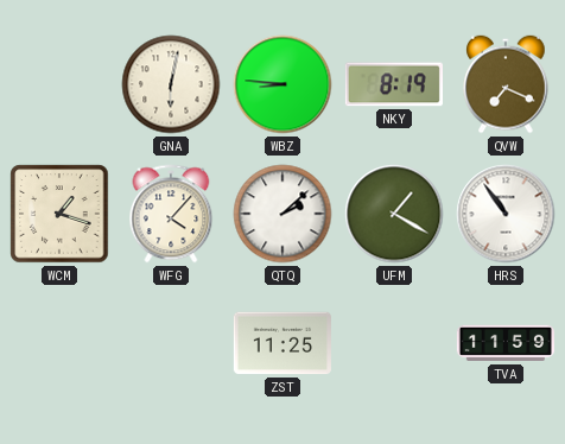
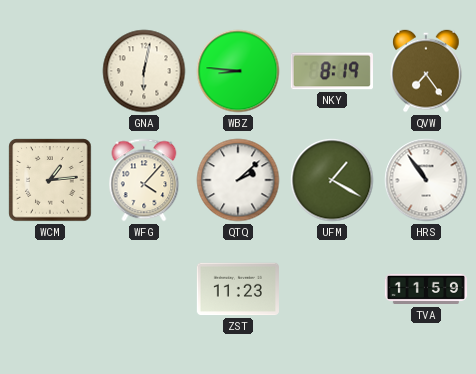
QVW: 7:19 -> 7:24
WCM: 1:18 -> 1:14
ZST: 11:25 -> 11:23
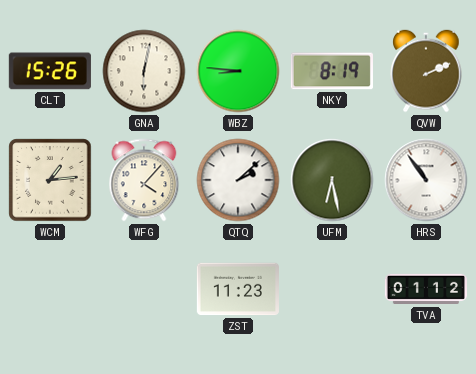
CLT: none -> 15:26
QVW: 7:24 -> 2:11
UFM: 1:20 -> 6:28
TVA: 11:59 -> 01:12
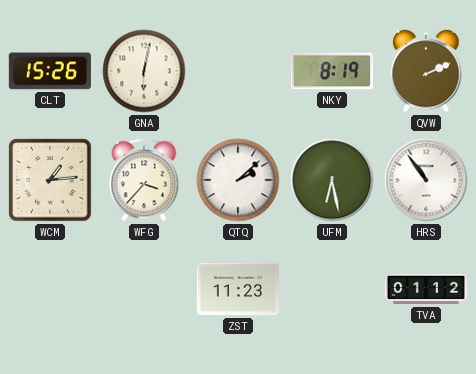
WBZ: 8:46 -> none
WFG: 4:07 -> 3:37
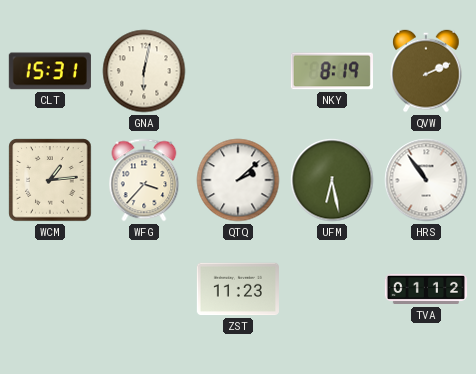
CLT: 15:26 -> 15:31
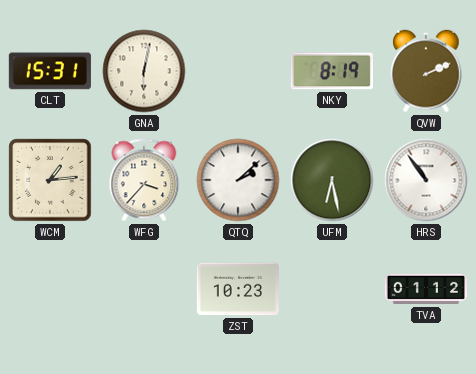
ZST: 11:23 -> 10:23
